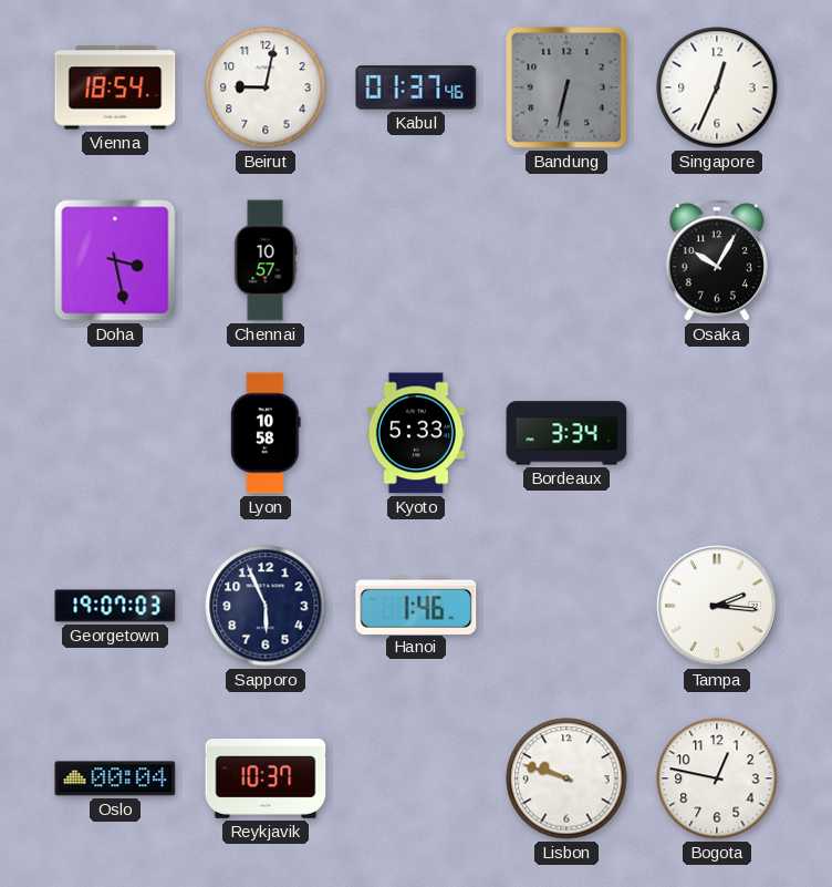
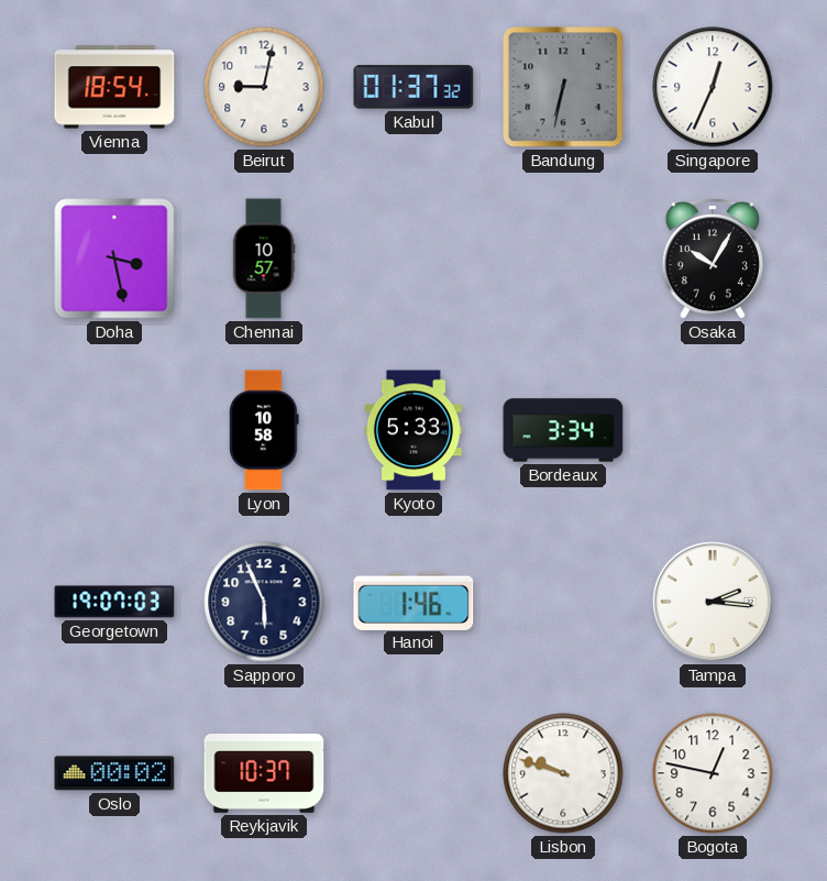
Kabul: 01:37:46 -> 01:37:32
Oslo: 00:04 -> 00:02
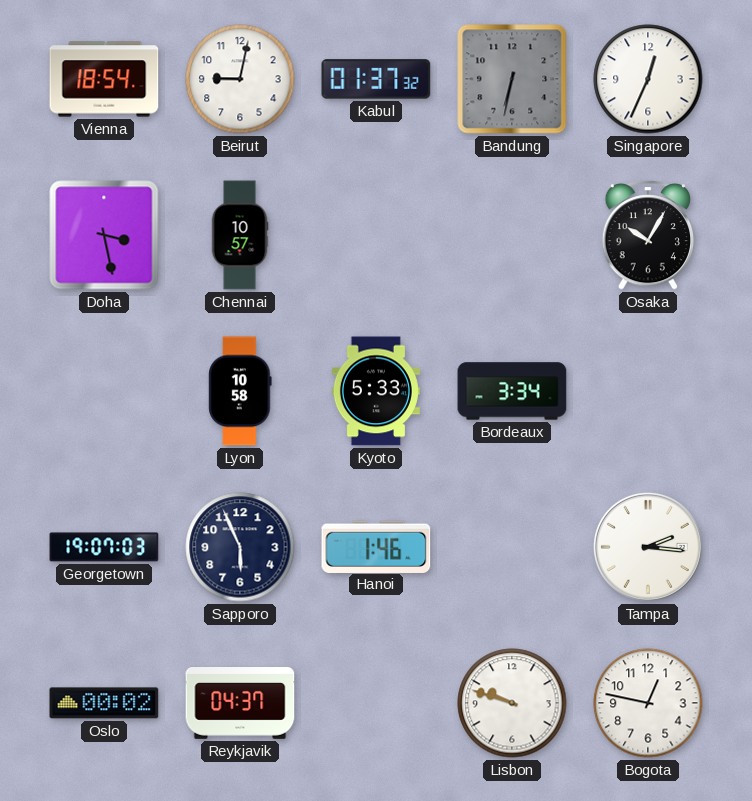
Reykjavik: 10:37 -> 04:37
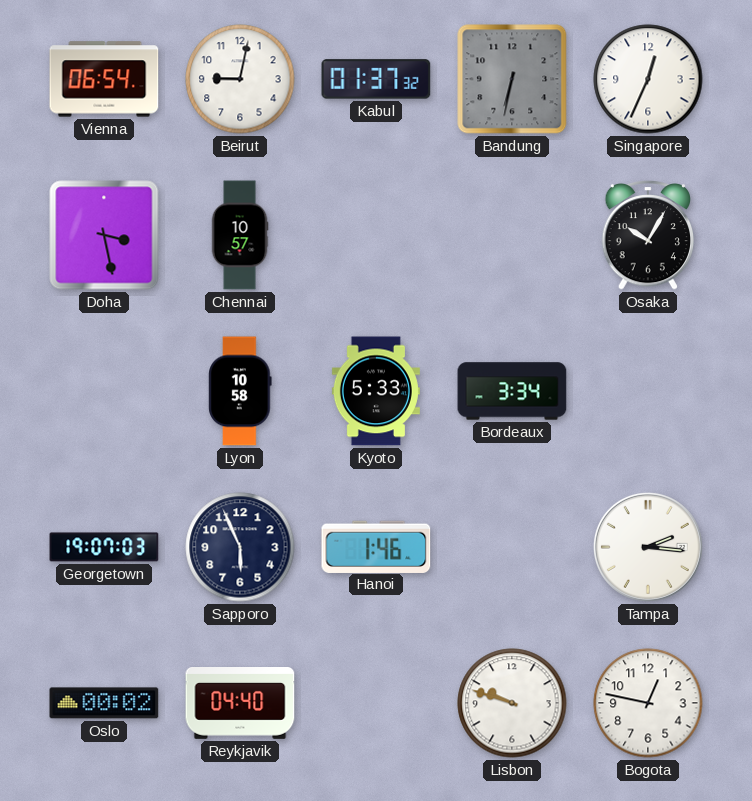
Vienna: 18:54 -> 06:54
Reykjavik: 04:37 -> 04:40
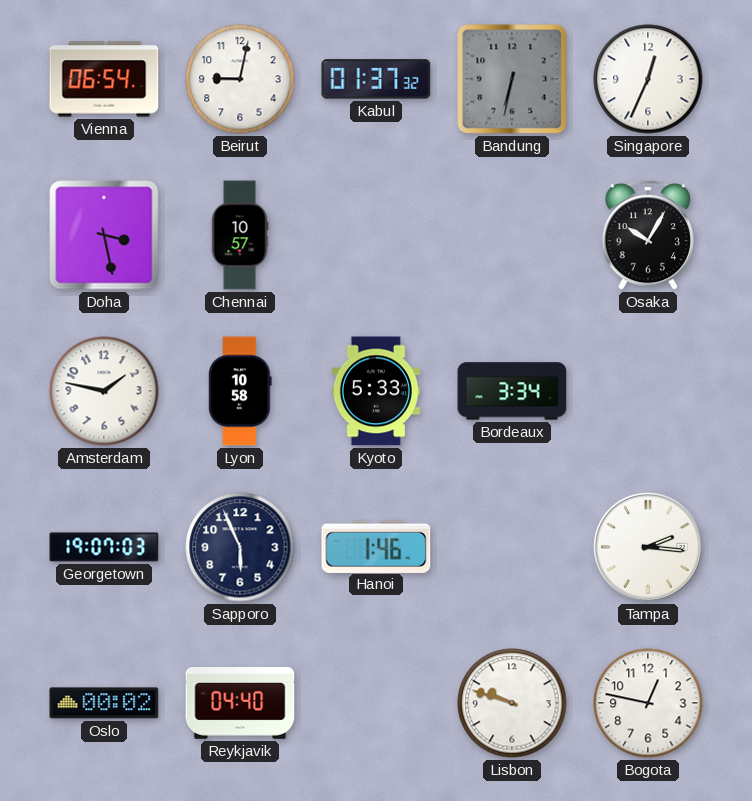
Amsterdam: none -> 1:47
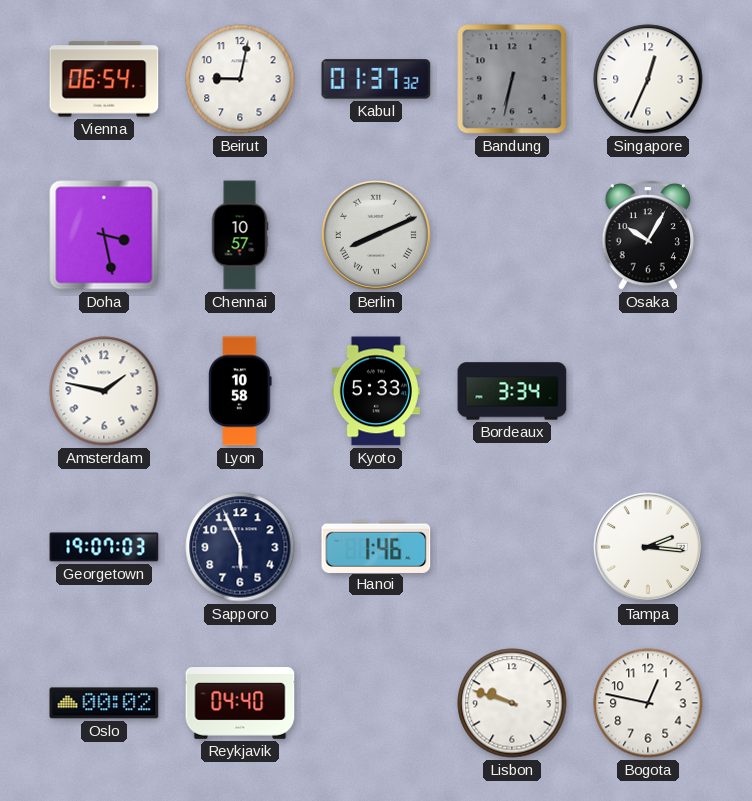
Berlin: none -> 8:11
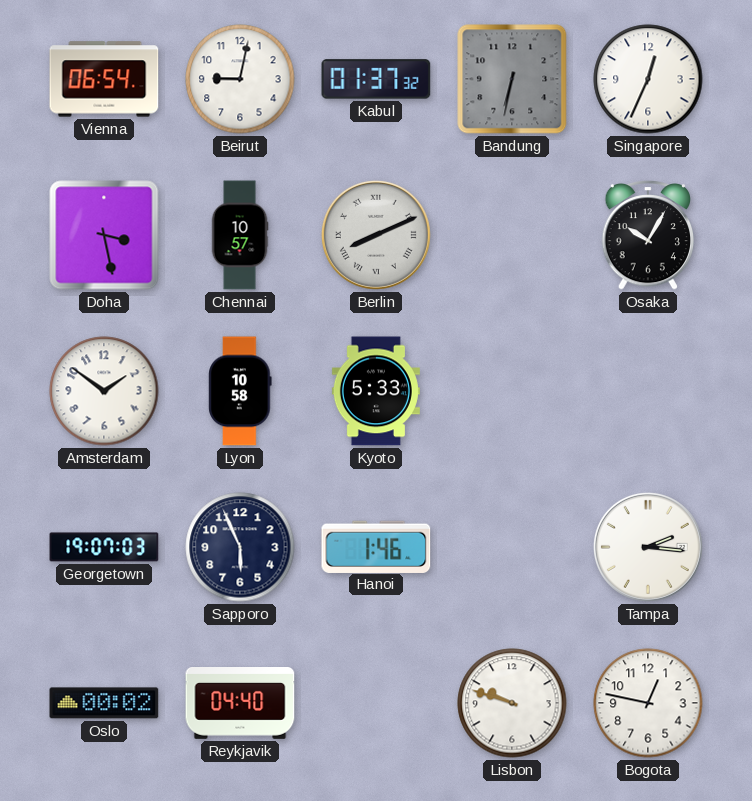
Amsterdam: 1:47 -> 1:51
Bordeaux: 3:34 -> none
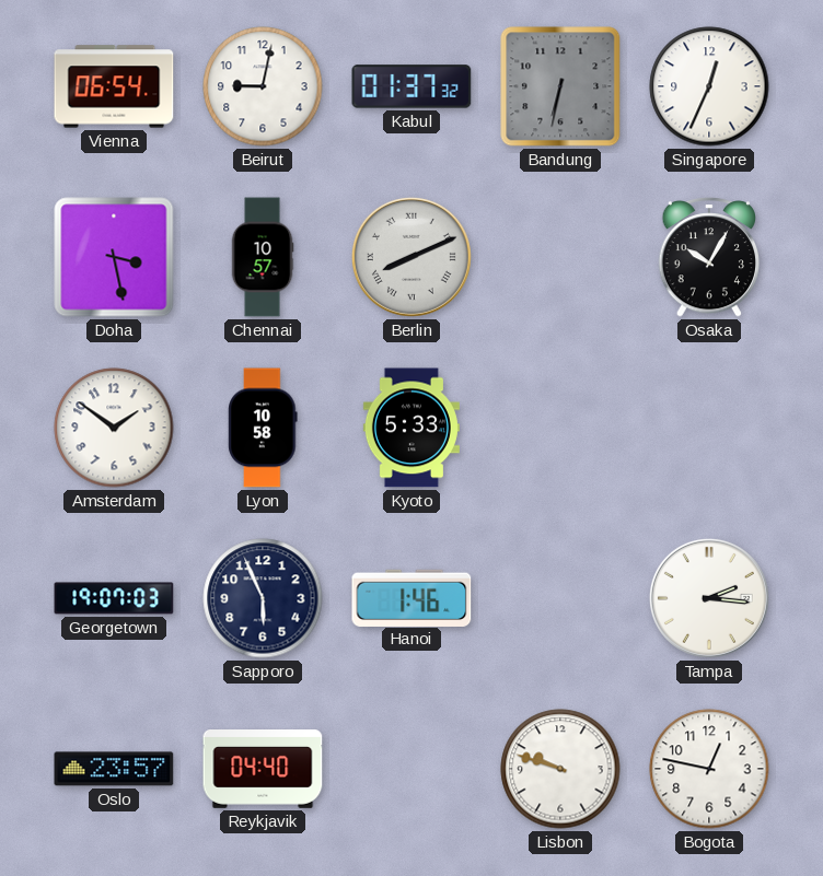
Oslo: 00:02 -> 23:57
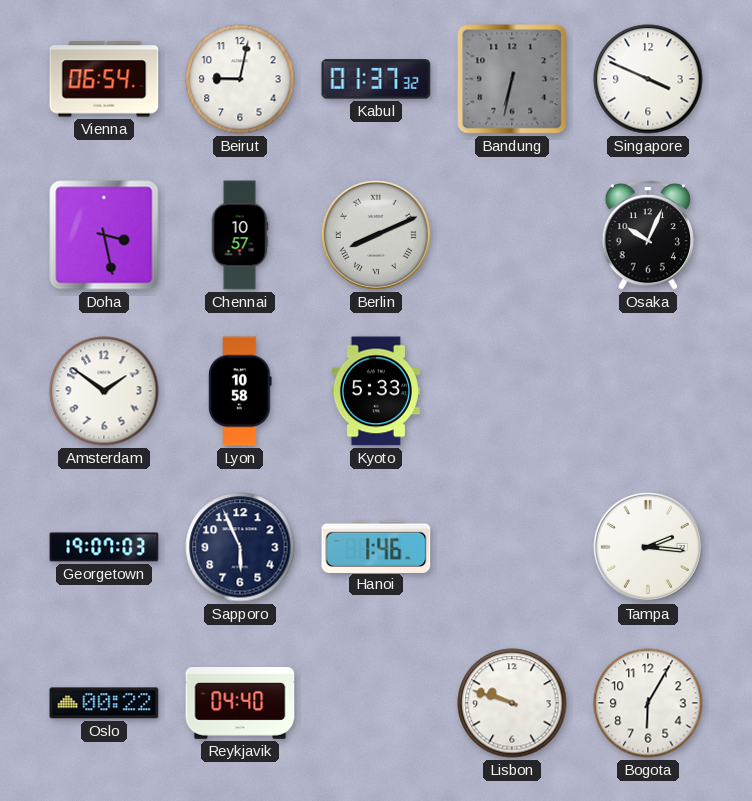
Singapore: 12:34 -> 3:49
Osaka: 10:05 -> 10:04
Oslo: 23:57 -> 00:22
Bogota: 12:47 -> 6:05
